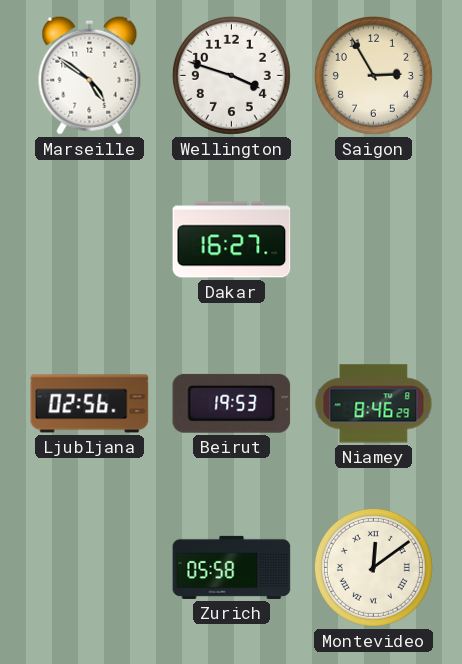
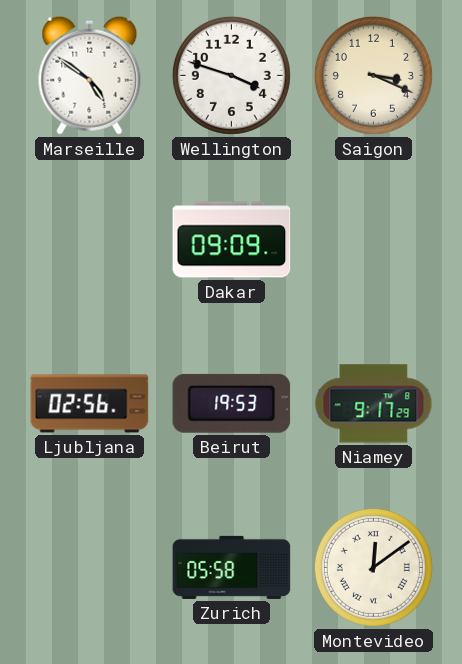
Saigon: 2:55 -> 3:19
Dakar: 16:27 -> 09:09
Niamey: 8:46 -> 9:17
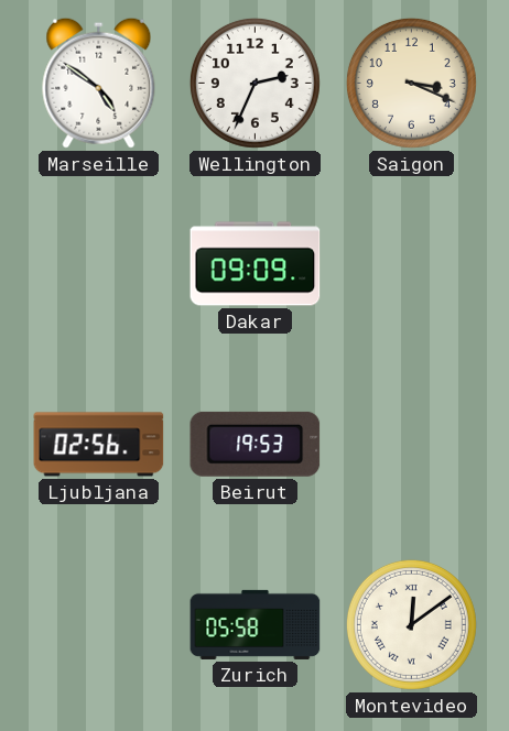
Wellington: 3:48 -> 2:34
Niamey: 9:17 -> none
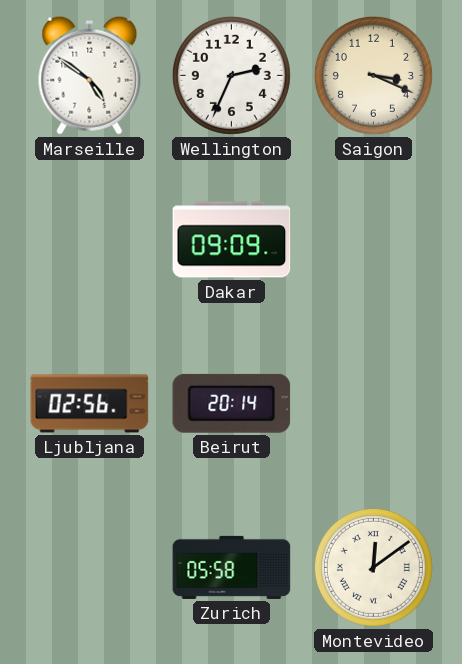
Beirut: 19:53 -> 20:14
